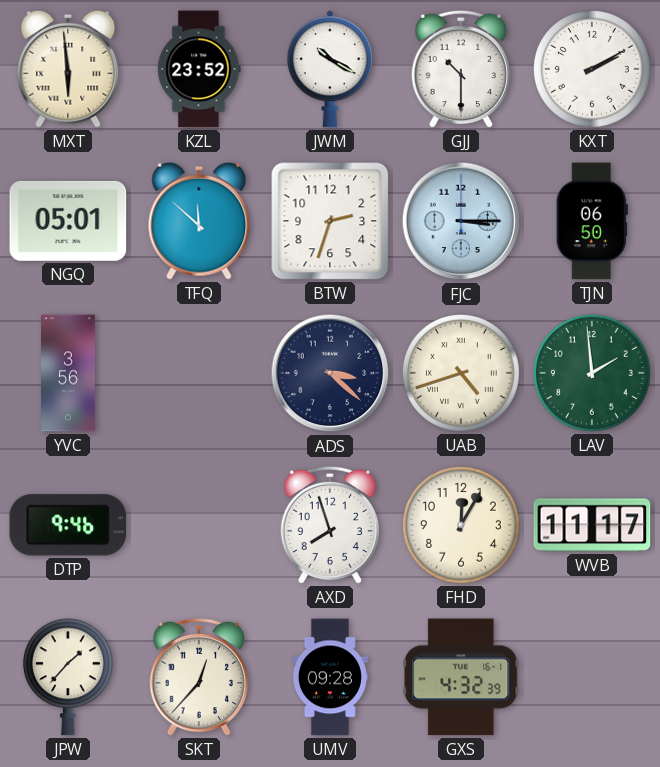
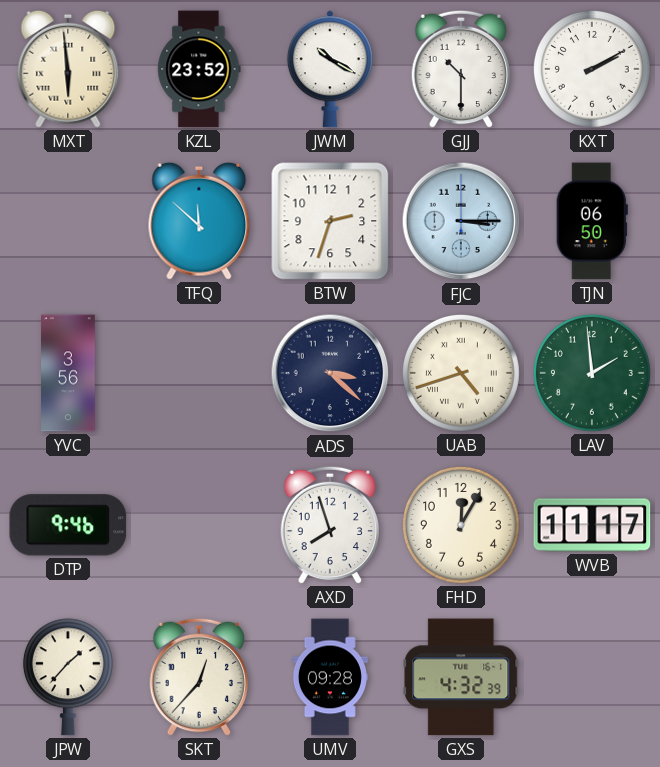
NGQ: 05:01 -> none
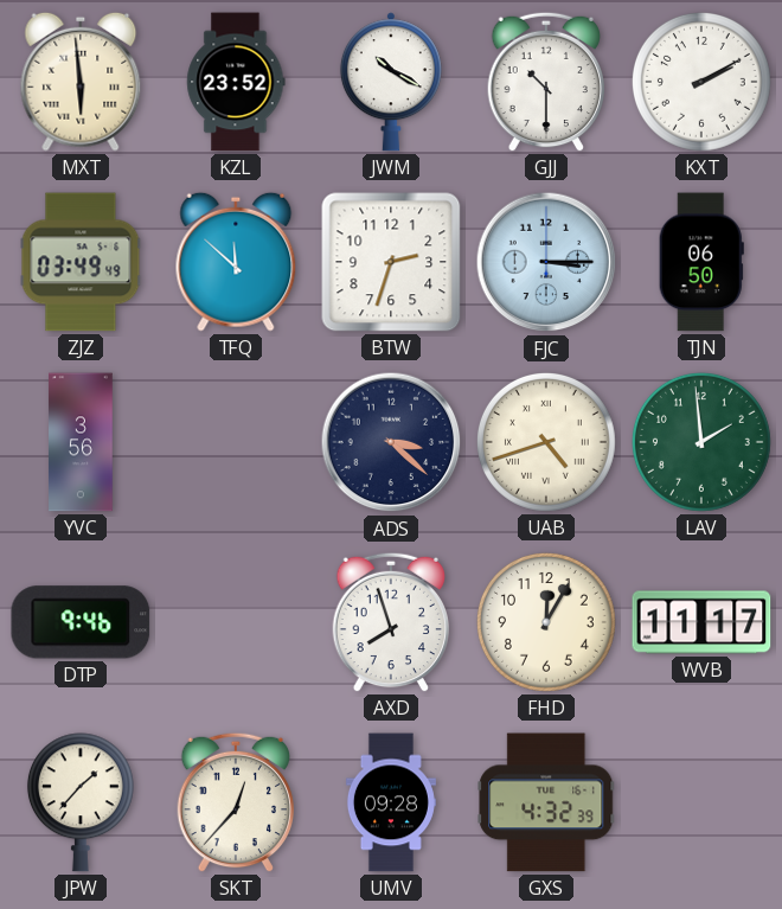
ZJZ: none -> 03:49
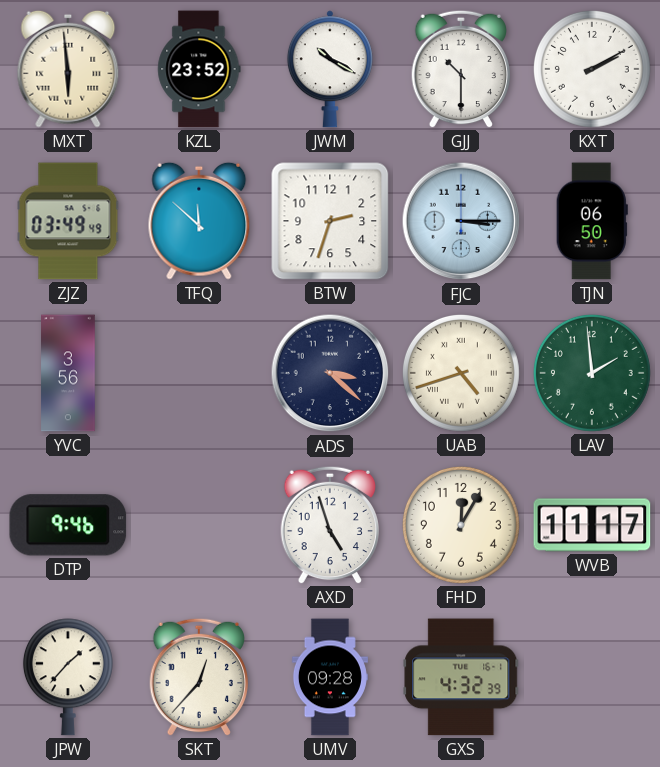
AXD: 7:57 -> 4:57
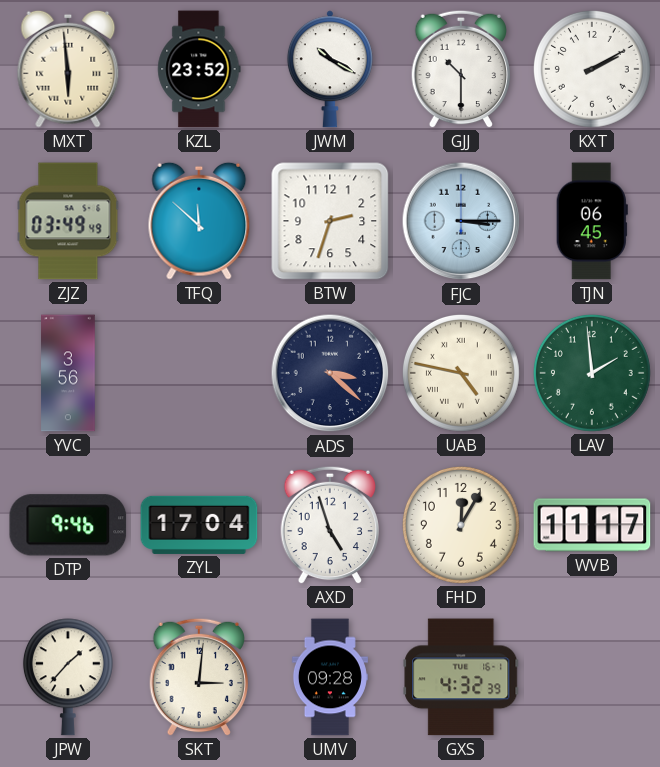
TJN: 06:50 -> 06:45
UAB: 4:42 -> 4:47
ZYL: none -> 17:04
SKT: 12:37 -> 3:01
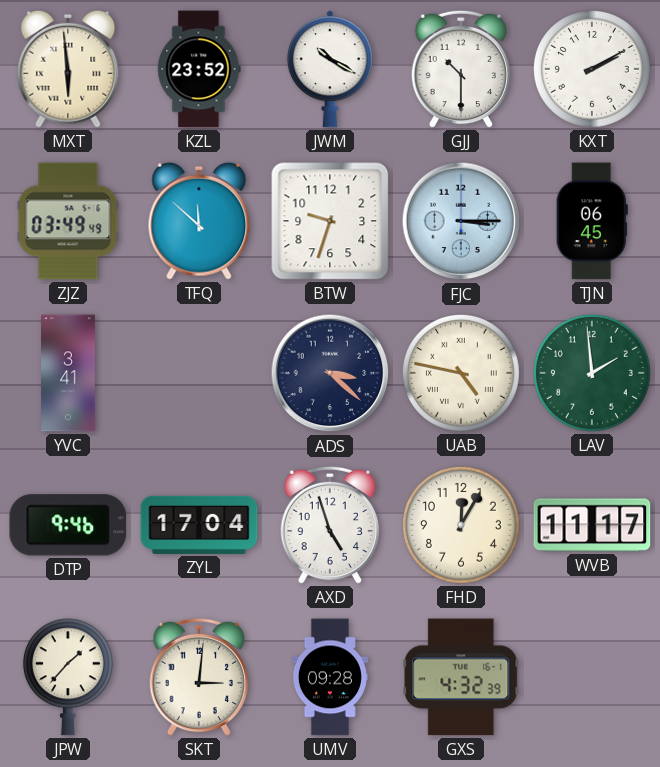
BTW: 2:33 -> 9:33
YVC: 3:56 -> 3:41
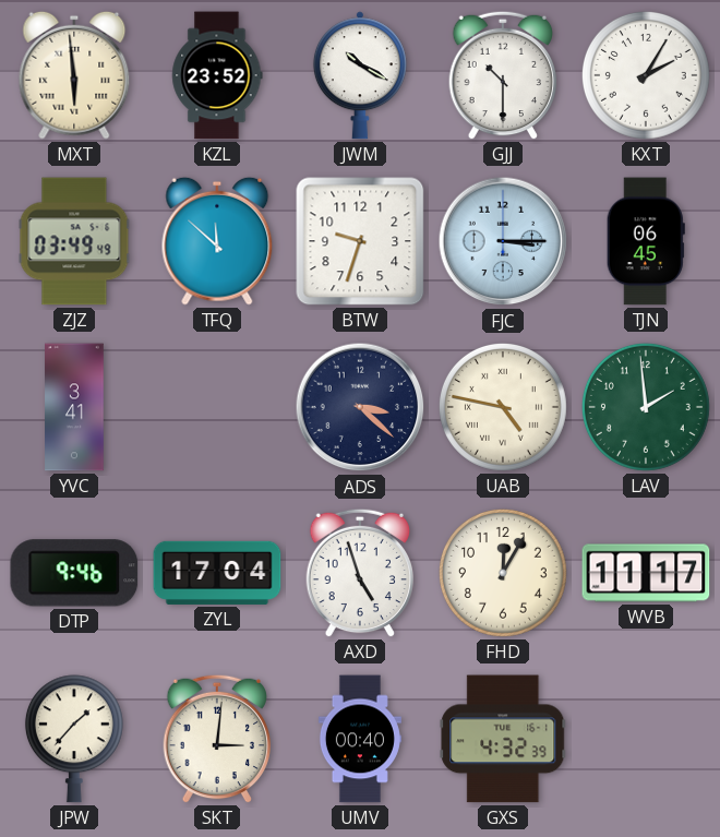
KXT: 2:10 -> 2:05
UMV: 09:28 -> 00:40
